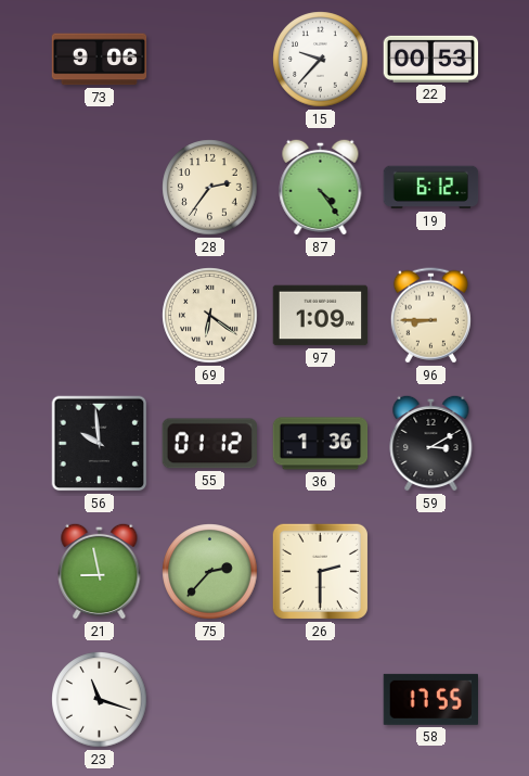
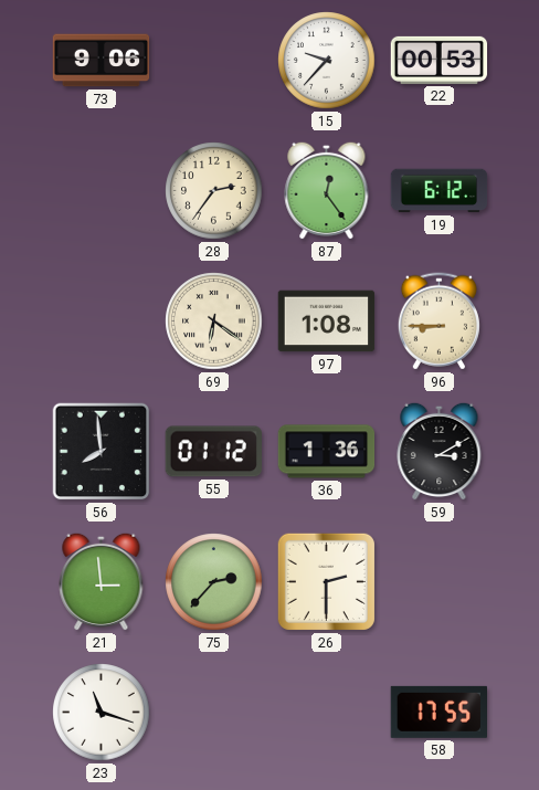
87: 4:24 -> 12:24
97: 1:09 -> 1:08
56: 9:59 -> 7:59
21: 8:58 -> 2:59
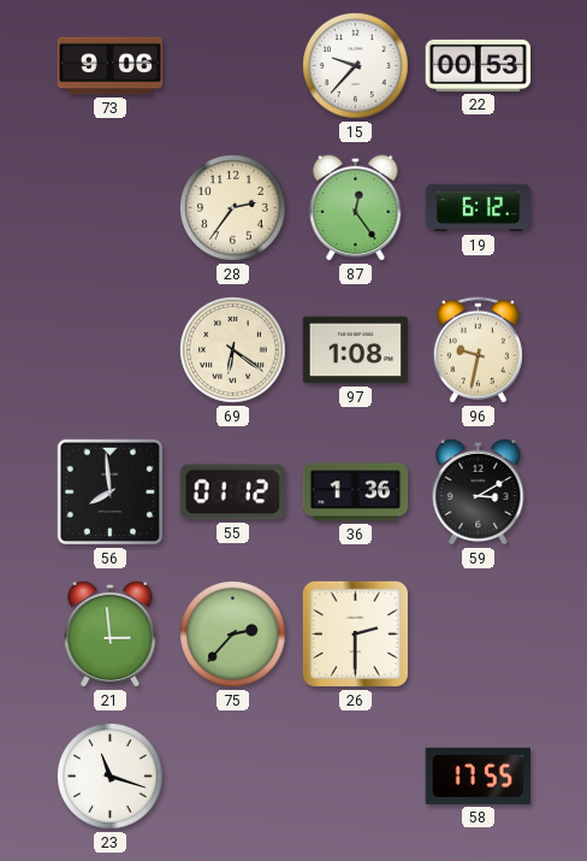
96: 8:45 -> 9:32
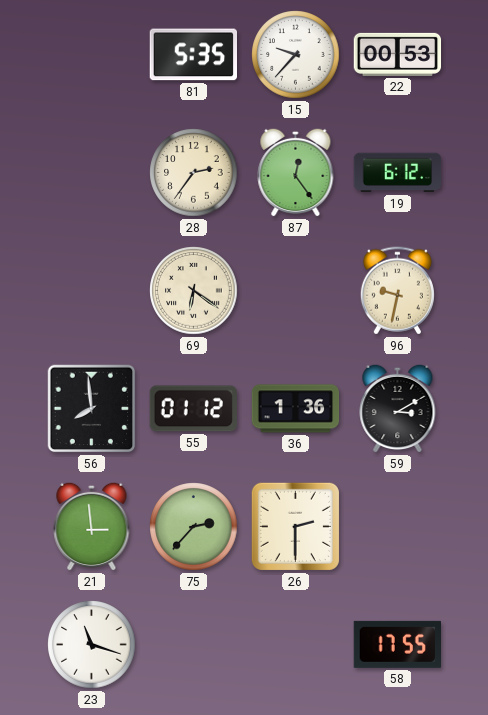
73: 9:06 -> none
81: none -> 5:35
97: 1:08 -> none
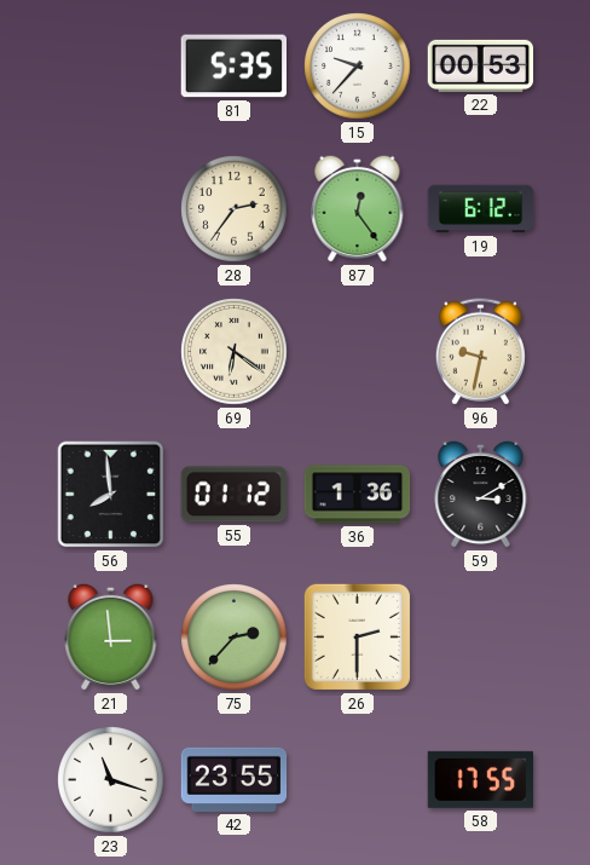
42: none -> 23:55
